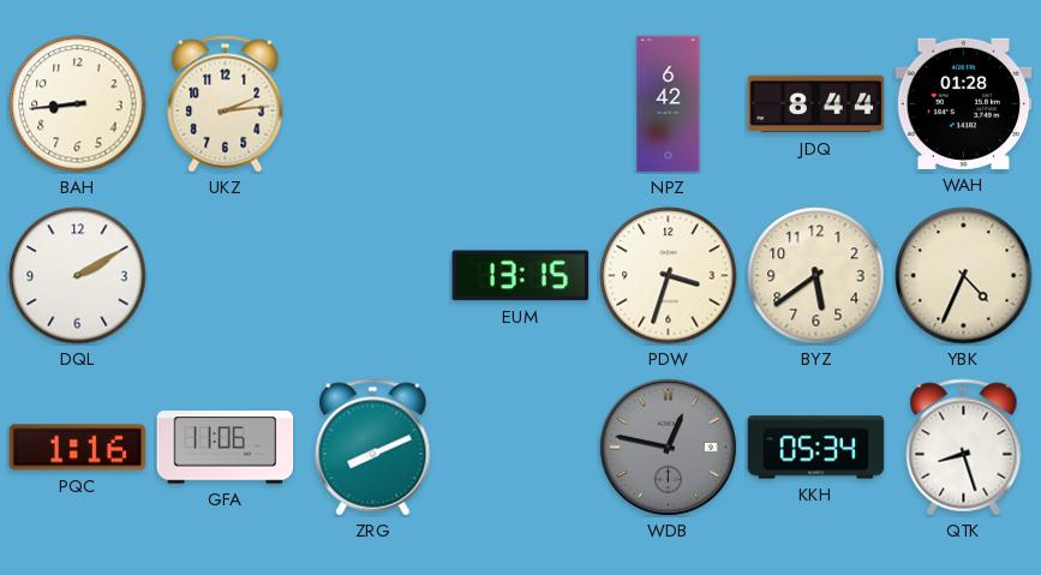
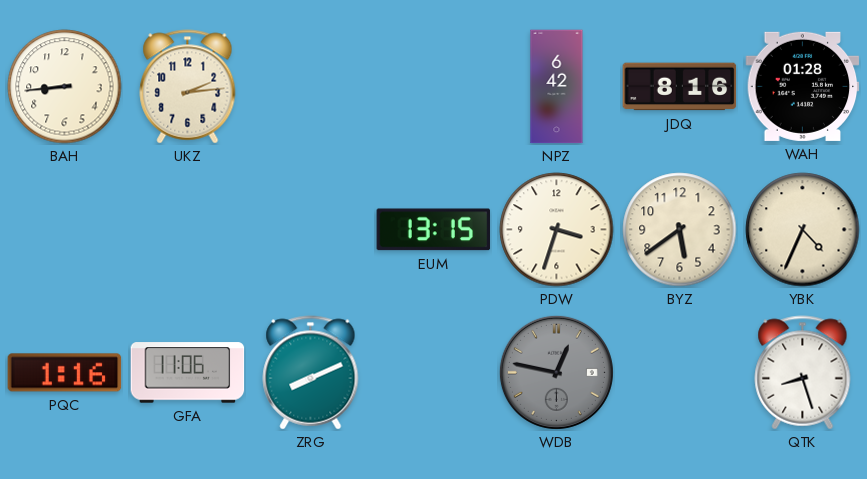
JDQ: 8:44 -> 8:16
DQL: 2:10 -> none
KKH: 05:34 -> none
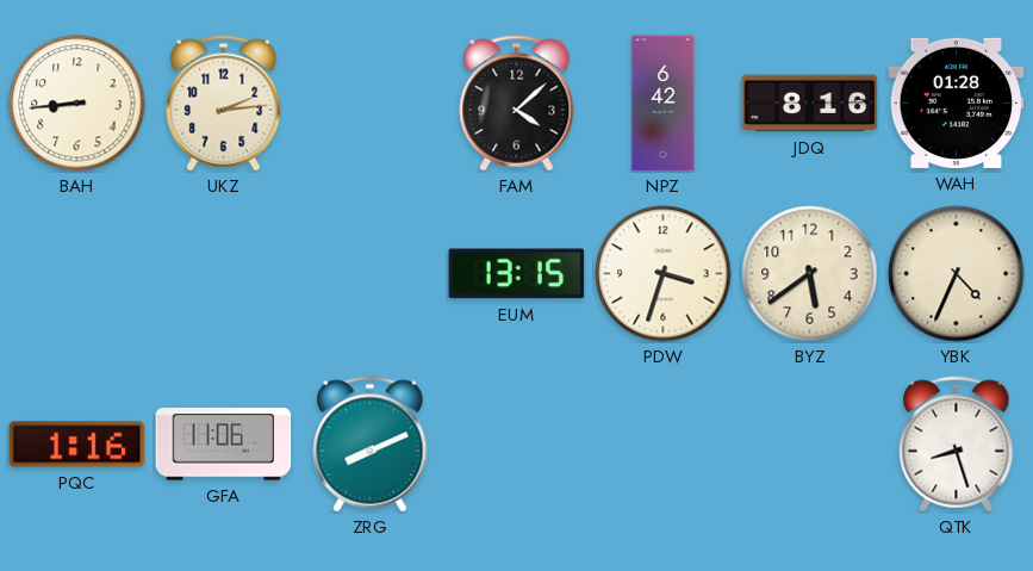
FAM: none -> 4:08
WDB: 12:47 -> none
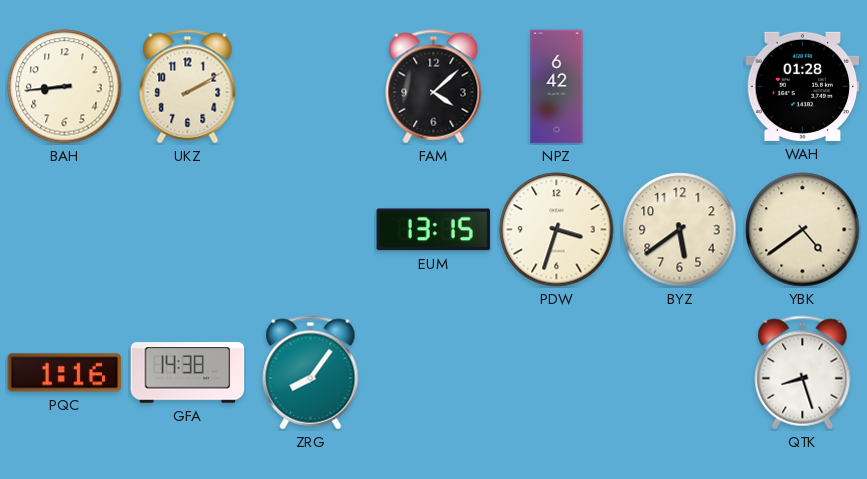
UKZ: 2:14 -> 2:10
JDQ: 8:16 -> none
YBK: 4:34 -> 4:39
GFA: 11:06 -> 14:38
ZRG: 8:11 -> 8:06
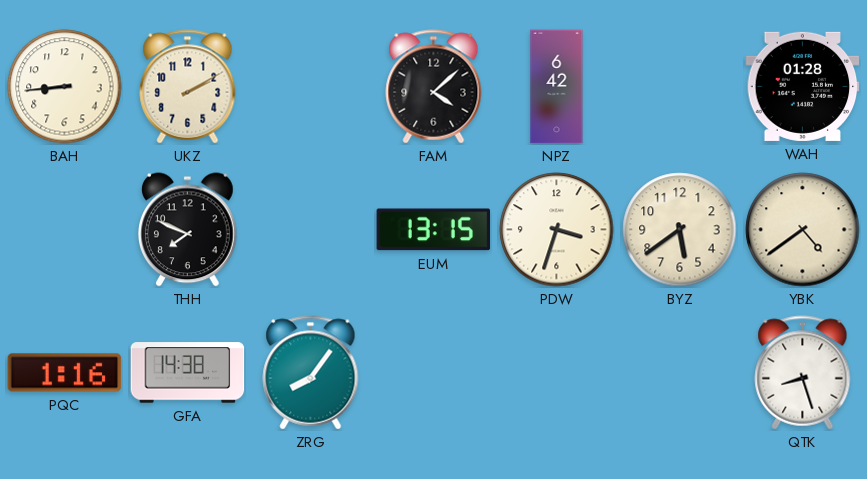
THH: none -> 7:49
